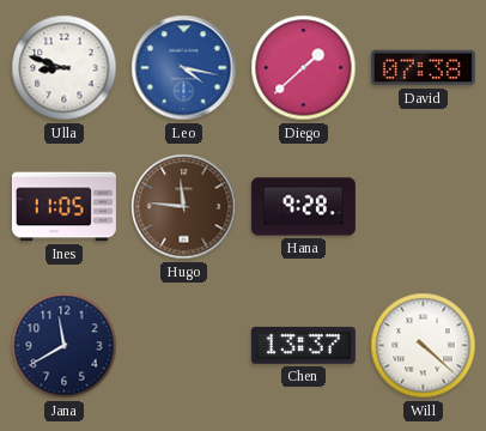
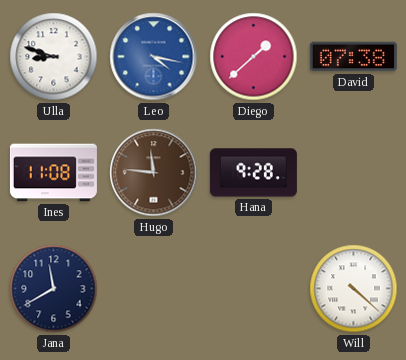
Ines: 11:05 -> 11:08
Chen: 13:37 -> none
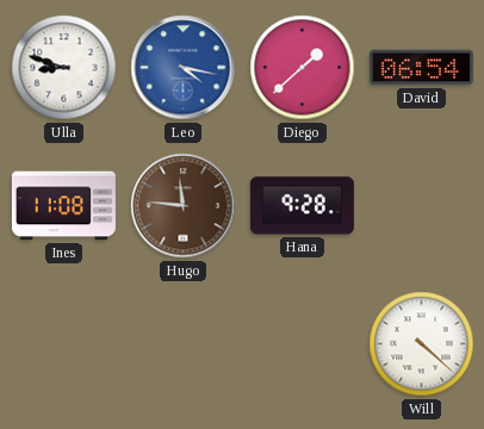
David: 07:38 -> 06:54
Jana: 11:40 -> none
